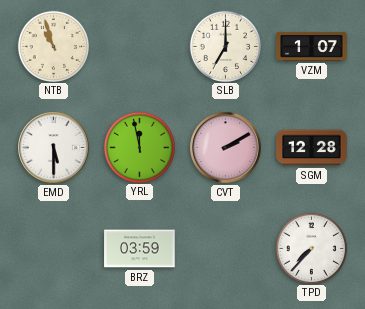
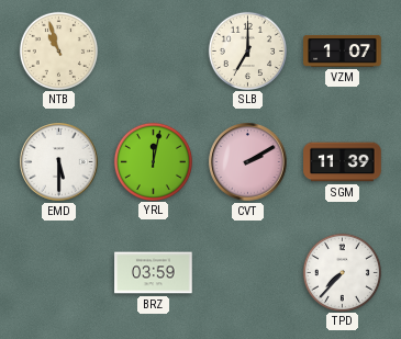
YRL: 11:58 -> 12:02
SGM: 12:28 -> 11:39
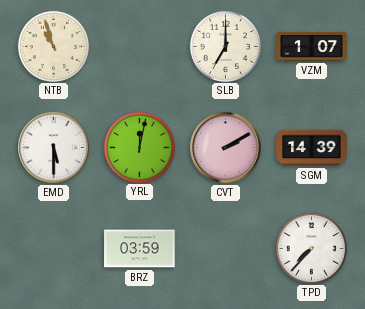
SGM: 11:39 -> 14:39
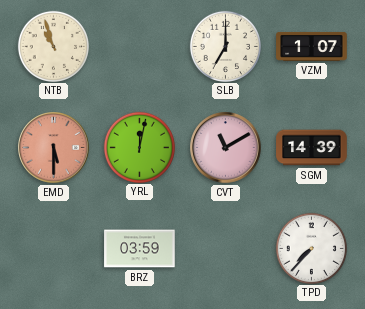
EMD dial: white -> salmon
CVT: 2:10 -> 11:10
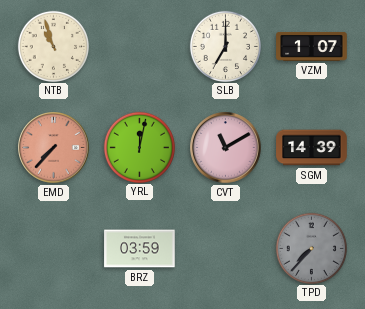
EMD: 5:30 -> 7:37
TPD dial: white -> grey
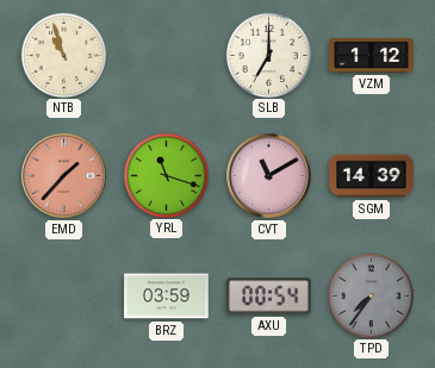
VZM: 1:07 -> 1:12
EMD: 7:37 -> 1:37
YRL: 12:02 -> 11:18
AXU: none -> 00:54
TPD: 7:37 -> 7:36
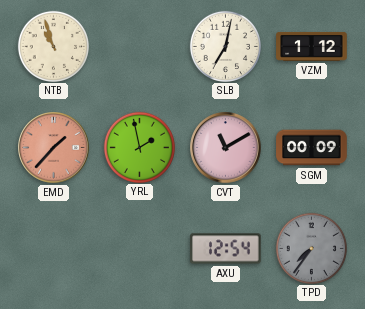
SLB: 7:00 -> 7:02
YRL: 11:18 -> 1:58
SGM: 14:39 -> 00:09
BRZ: 03:59 -> none
AXU: 00:54 -> 12:54
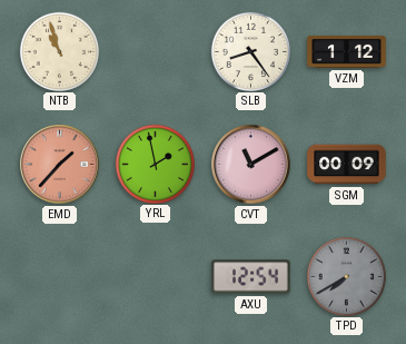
SLB: 7:02 -> 8:24
TPD: 7:36 -> 7:40
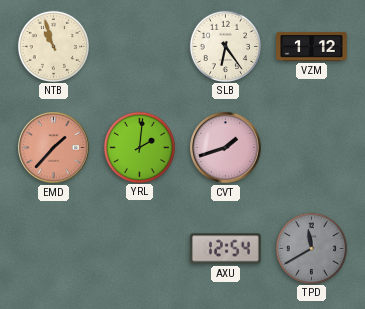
SLB: 8:24 -> 6:24
YRL: 1:58 -> 2:01
CVT: 11:10 -> 1:42
SGM: 00:09 -> none
TPD: 7:40 -> 11:40
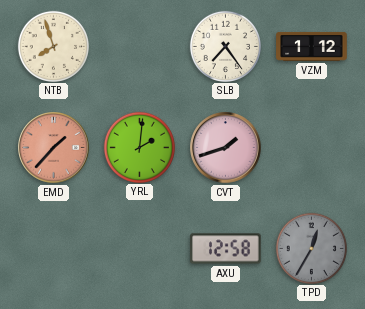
NTB: 10:57 -> 7:57
SLB: 6:24 -> 7:24
AXU: 12:54 -> 12:58
TPD: 11:40 -> 12:35
